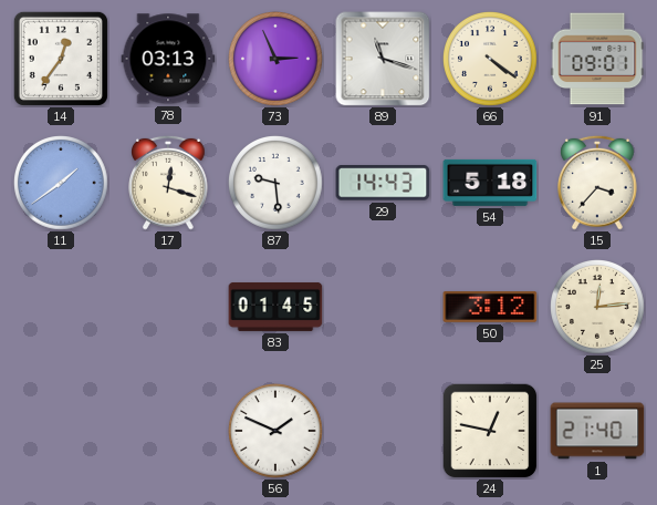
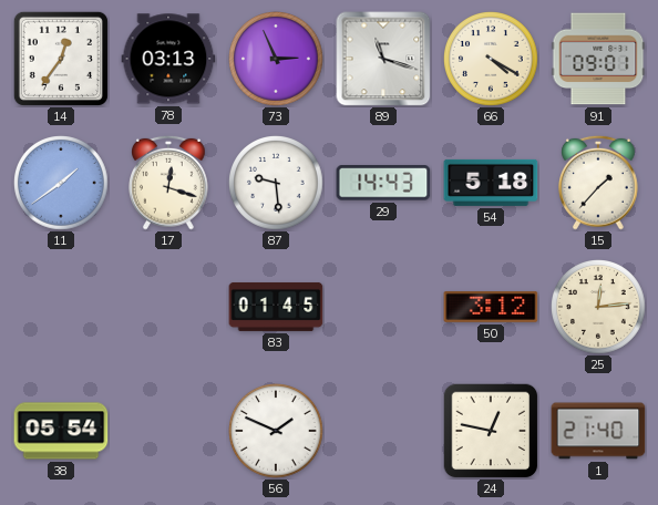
66: 4:21 -> 4:20
15: 3:37 -> 1:37
38: none -> 05:54
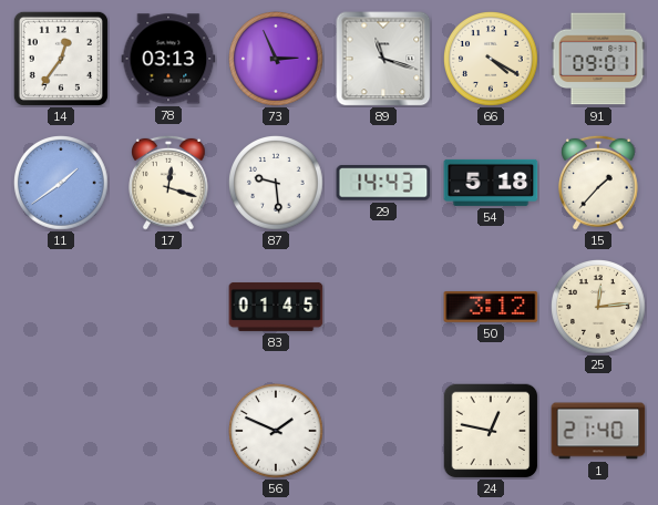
38: 05:54 -> none
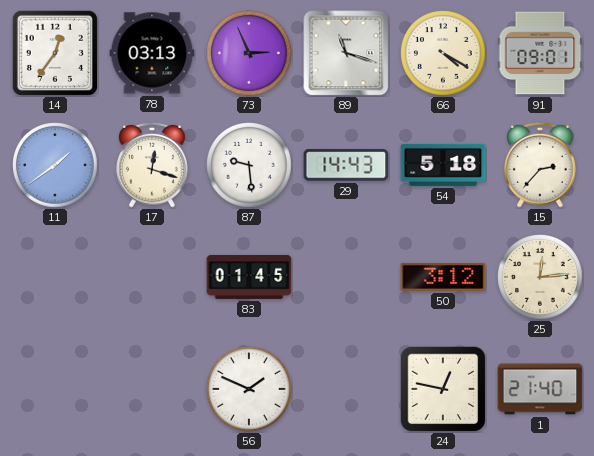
15: 1:37 -> 2:37
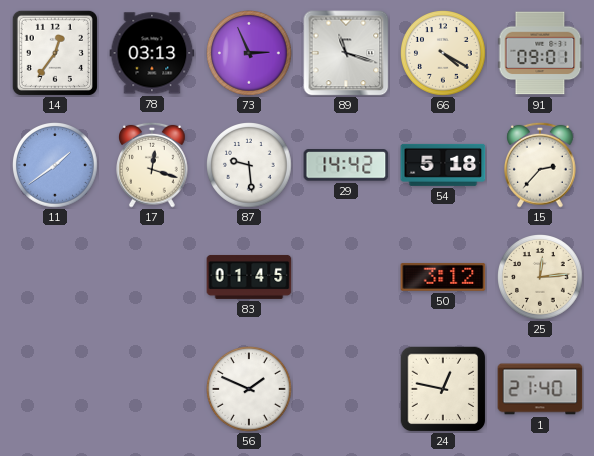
29: 14:43 -> 14:42
